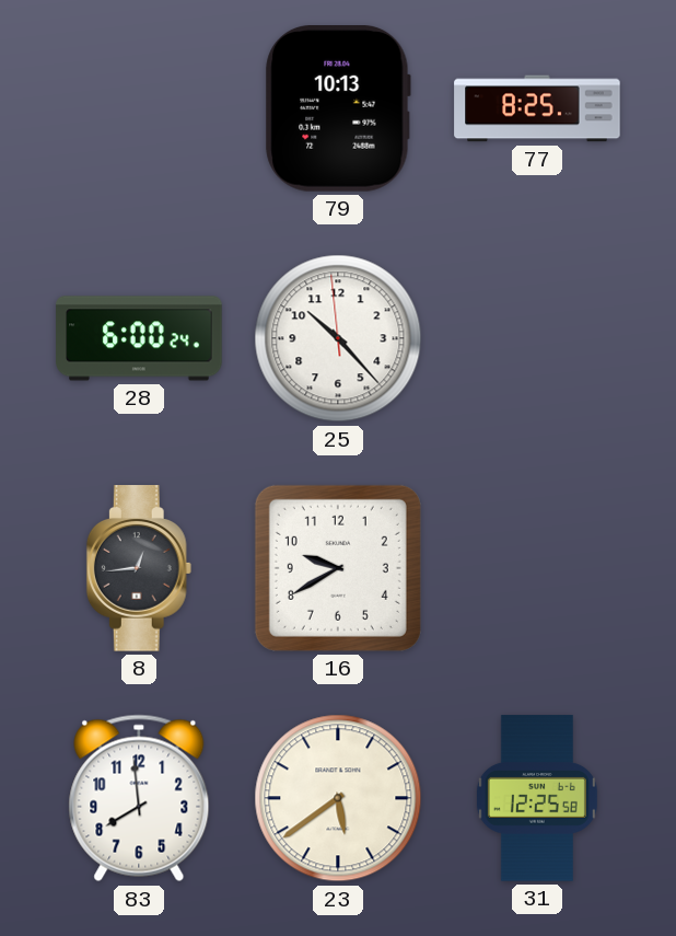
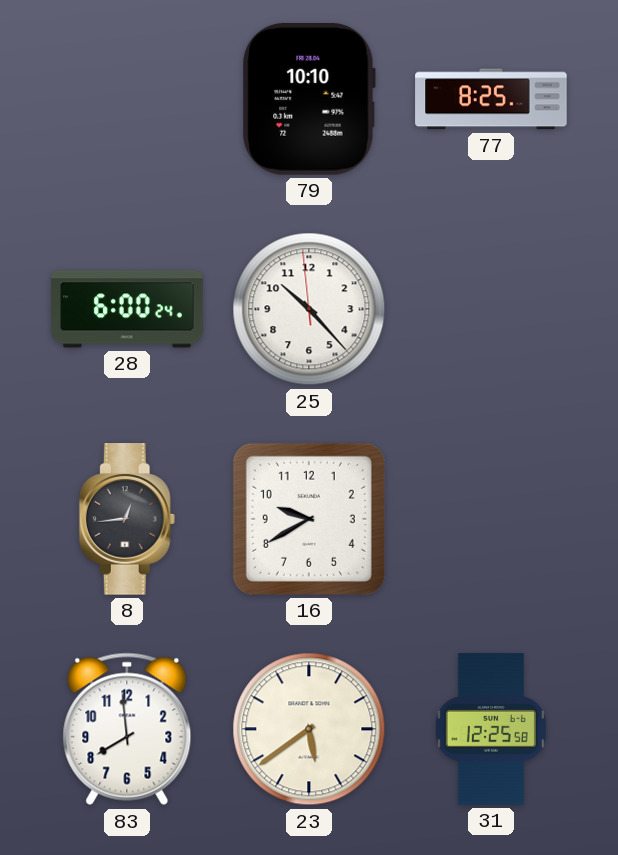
79: 10:13 -> 10:10
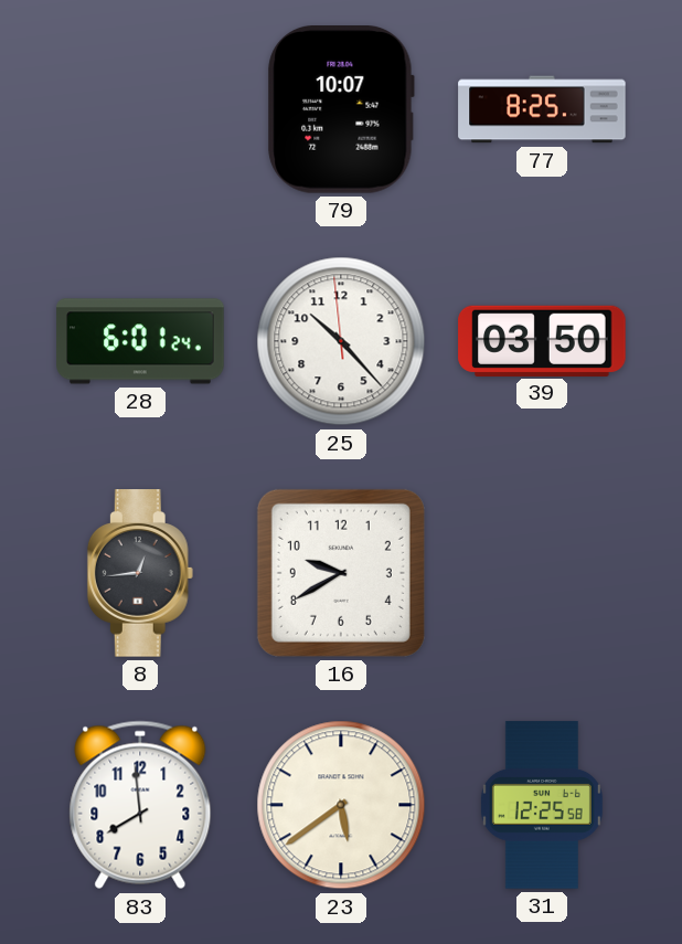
79: 10:10 -> 10:07
28: 6:00 -> 6:01
39: none -> 03:50
